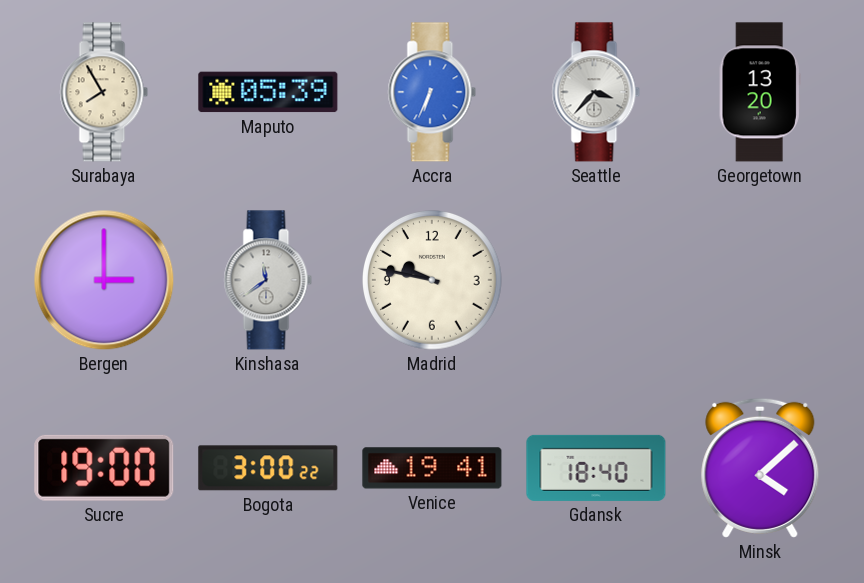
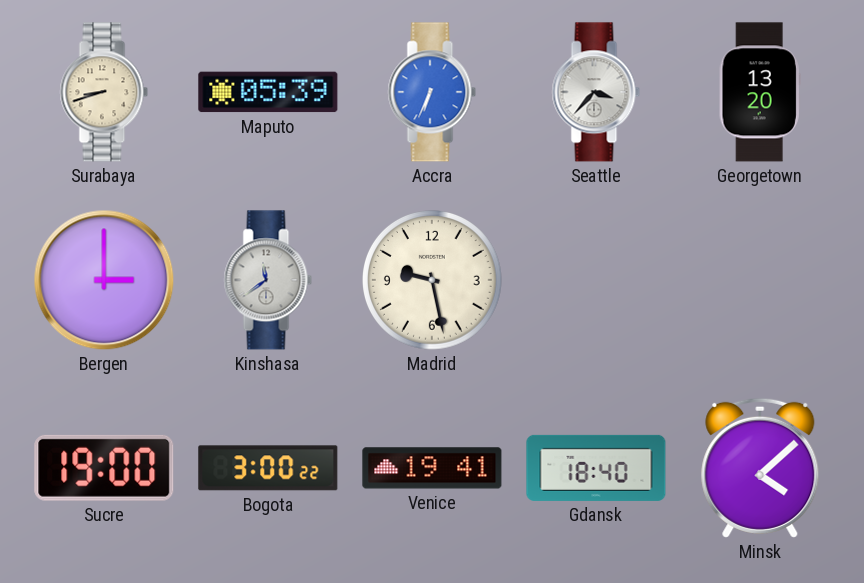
Surabaya: 7:55 -> 8:42
Madrid: 9:47 -> 9:28
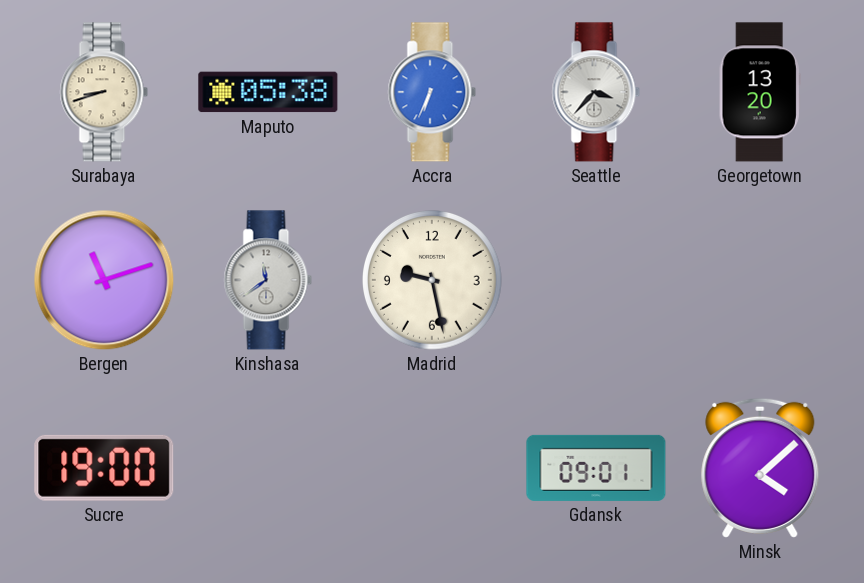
Maputo: 05:39 -> 05:38
Bergen: 3:00 -> 11:12
Bogota: 3:00 -> none
Venice: 19:41 -> none
Gdansk: 18:40 -> 09:01
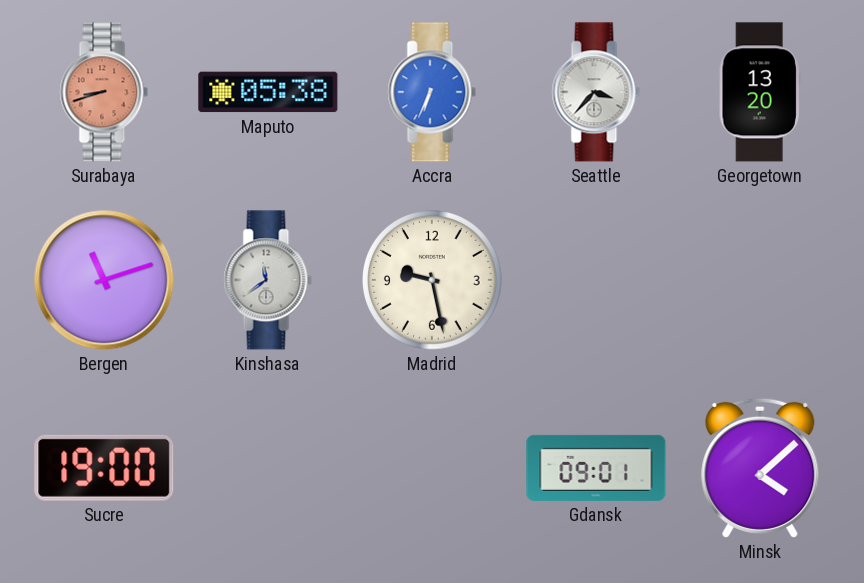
Surabaya dial: cream -> salmon
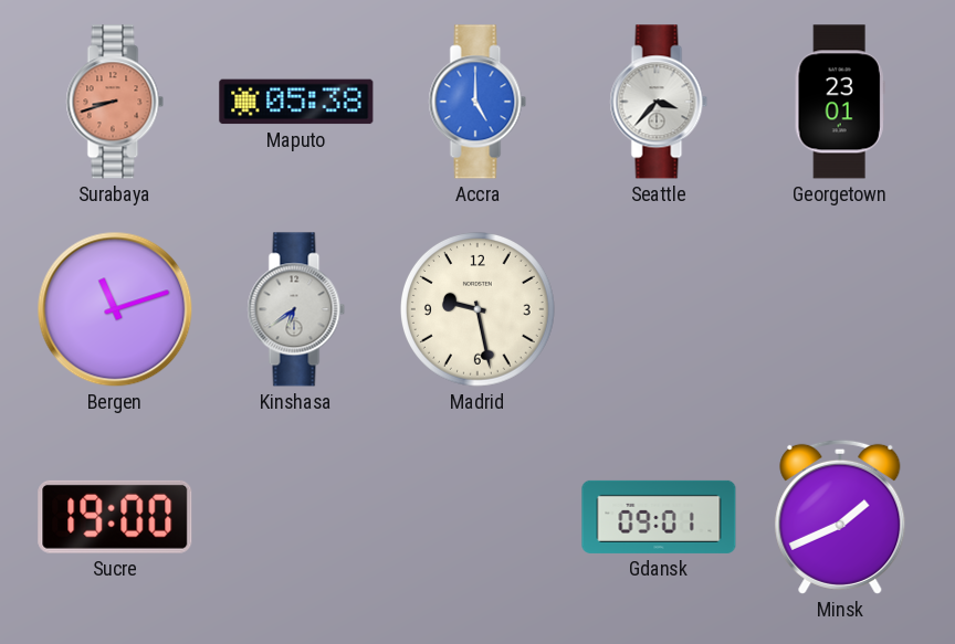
Accra: 6:34 -> 5:00
Georgetown: 13:20 -> 23:01
Kinshasa: 11:39 -> 6:39
Minsk: 4:08 -> 1:41
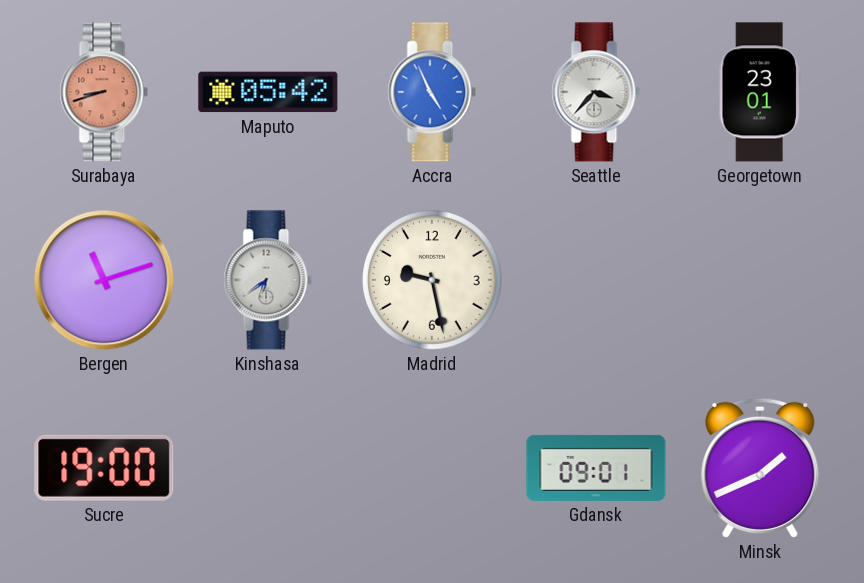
Maputo: 05:38 -> 05:42
Accra: 5:00 -> 4:56
